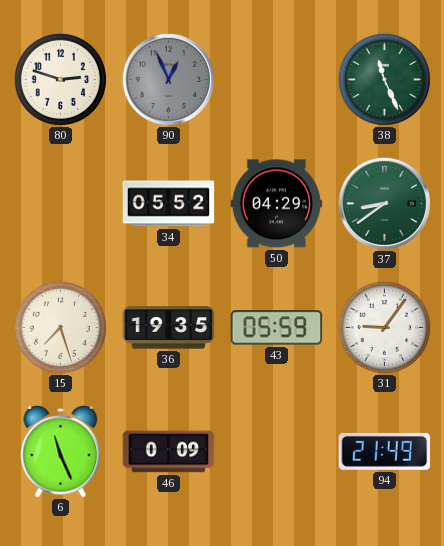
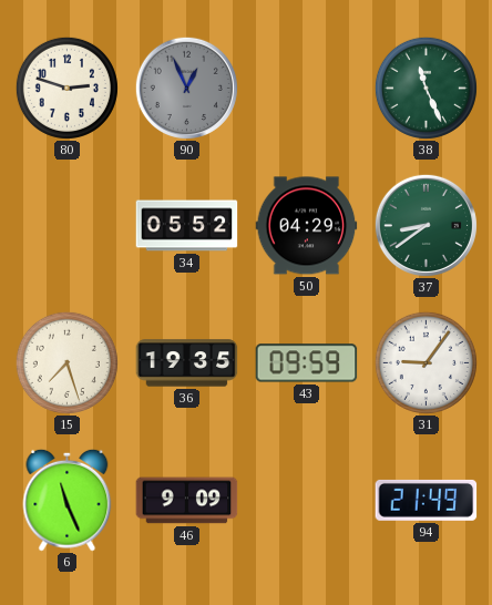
43: 05:59 -> 09:59
46: 0:09 -> 9:09
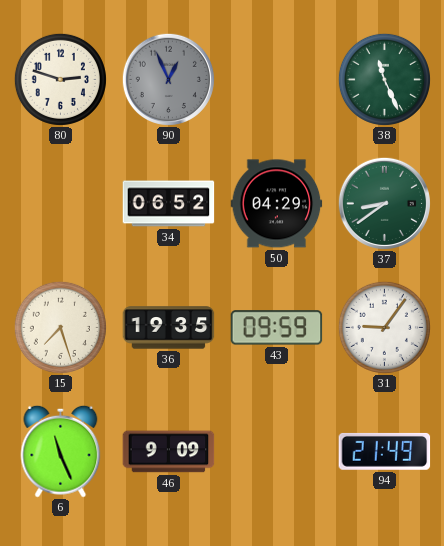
34: 05:52 -> 06:52
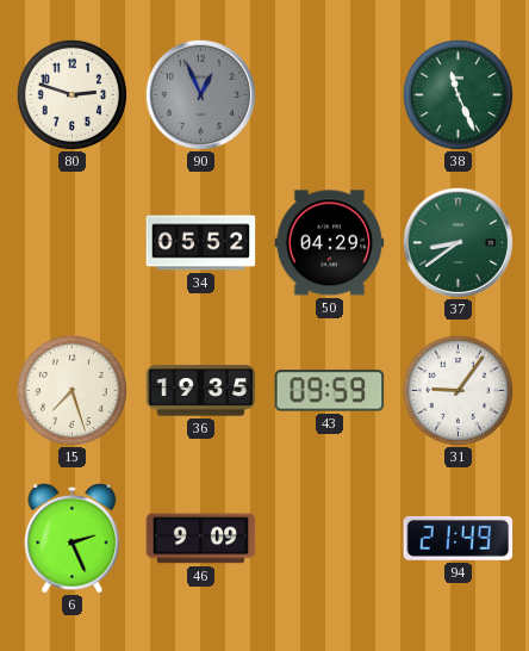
34: 06:52 -> 05:52
6: 11:26 -> 2:26
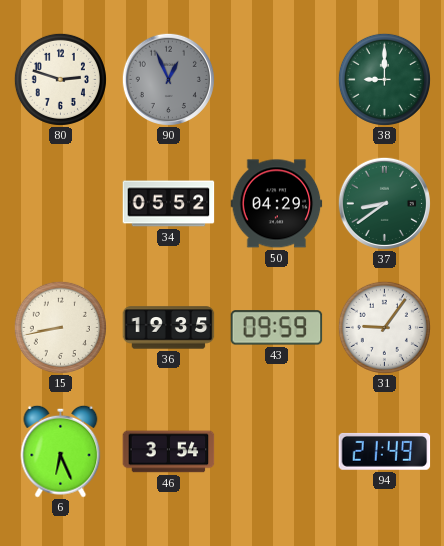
38: 11:26 -> 9:00
15: 7:27 -> 8:43
6: 2:26 -> 6:26
46: 9:09 -> 3:54
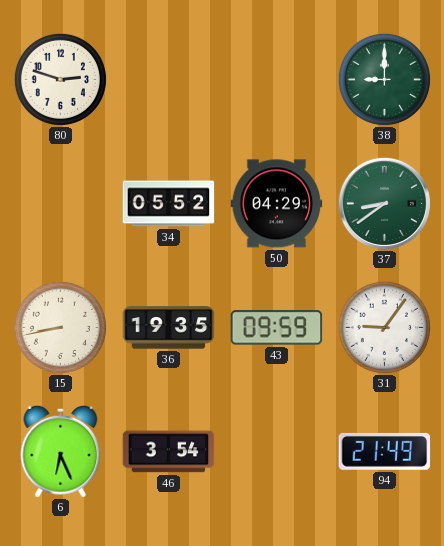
90: 12:56 -> none
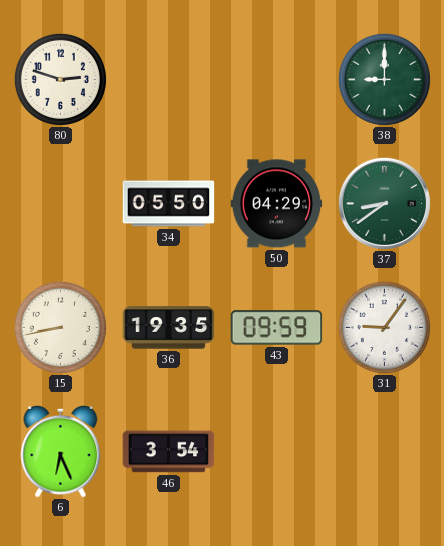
34: 05:52 -> 05:50
94: 21:49 -> none
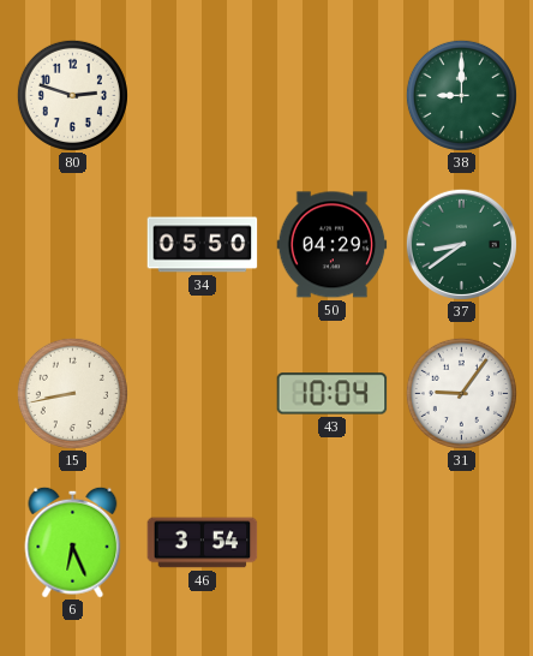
36: 19:35 -> none
43: 09:59 -> 10:04
